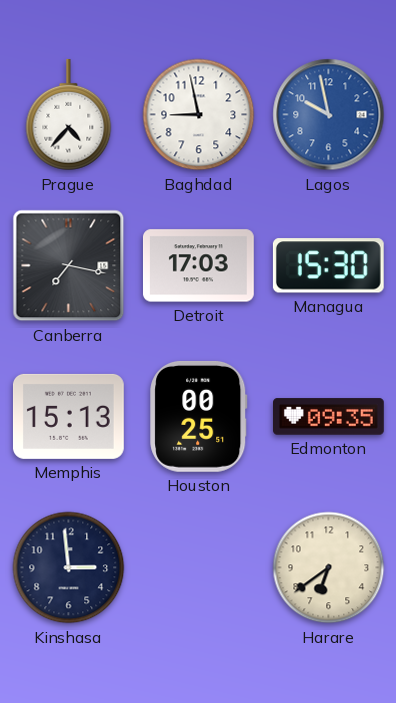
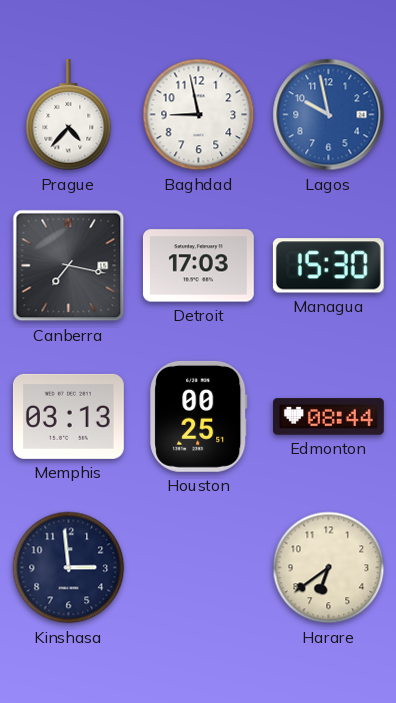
Memphis: 15:13 -> 03:13
Edmonton: 09:35 -> 08:44
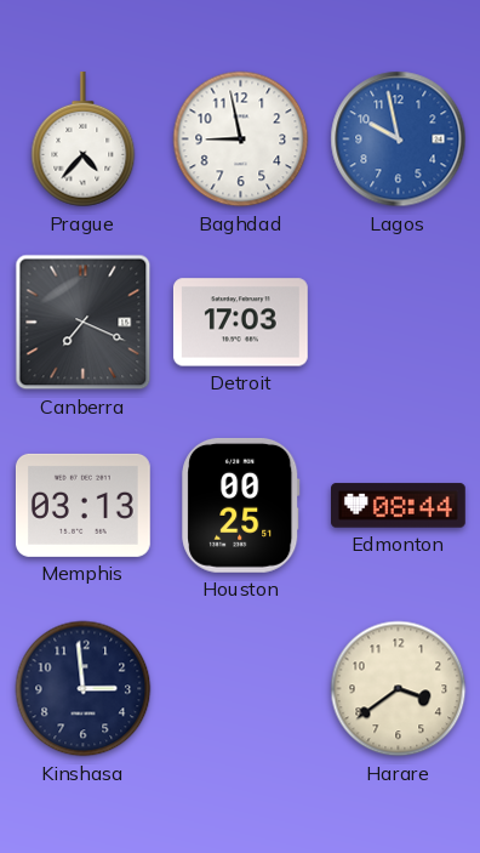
Canberra: 7:17 -> 7:19
Managua: 15:30 -> none
Harare: 6:39 -> 3:39
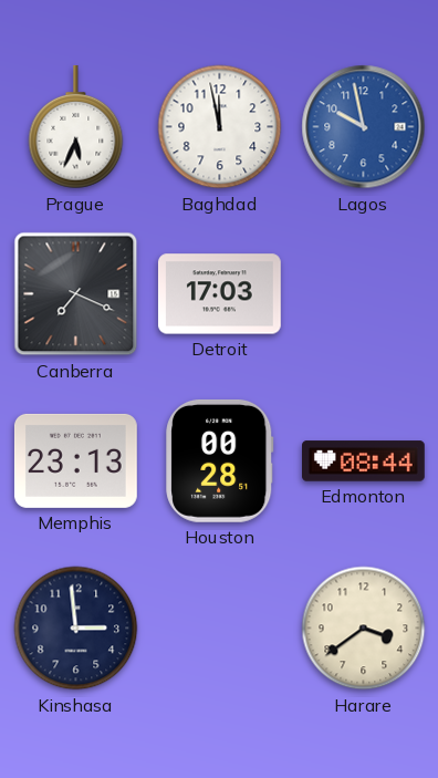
Prague: 4:37 -> 5:34
Baghdad: 8:58 -> 11:58
Memphis: 03:13 -> 23:13
Houston: 00:25 -> 00:28
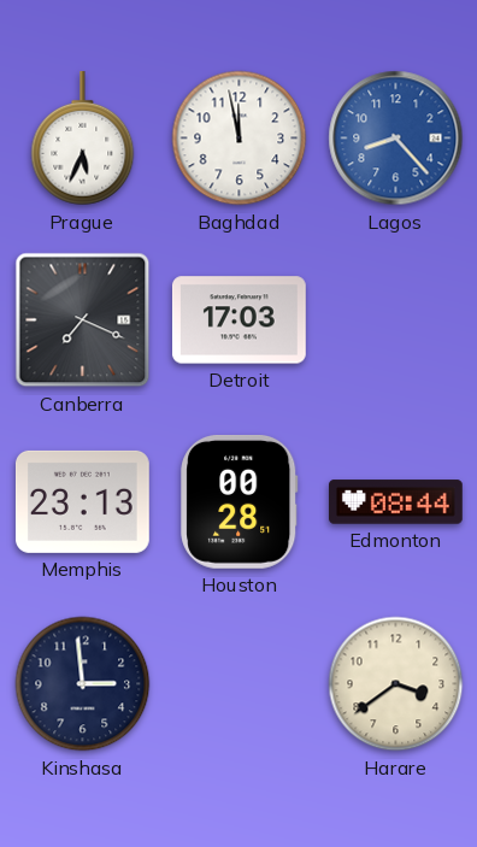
Lagos: 9:58 -> 8:23
